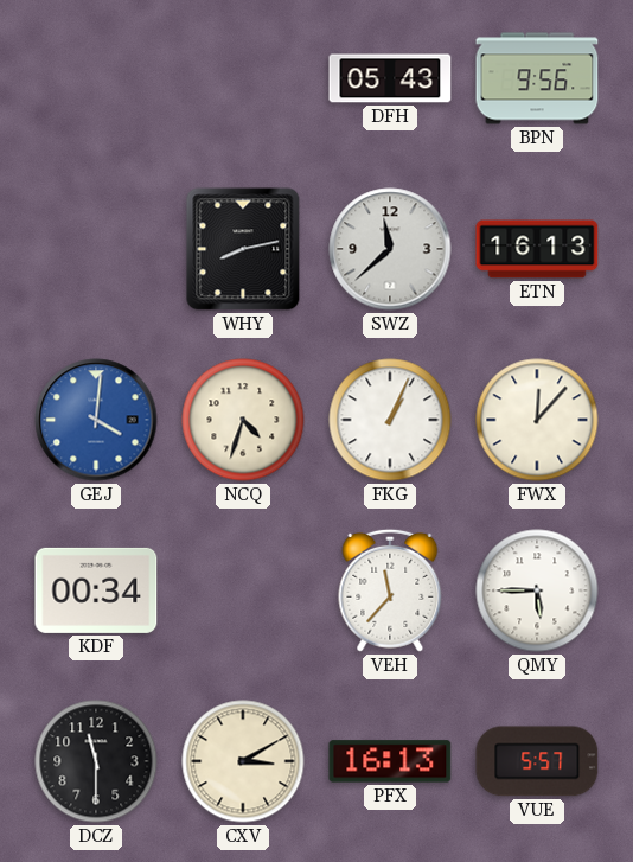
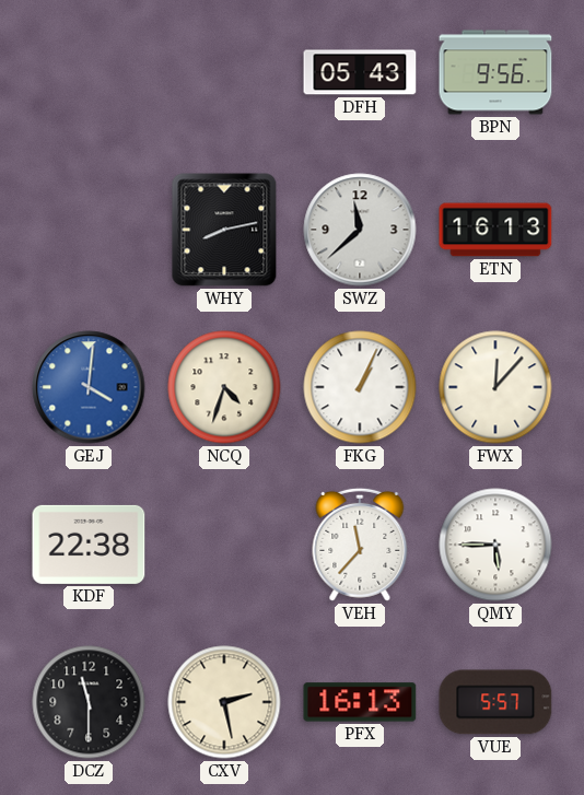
KDF: 00:34 -> 22:38
CXV: 3:10 -> 2:28
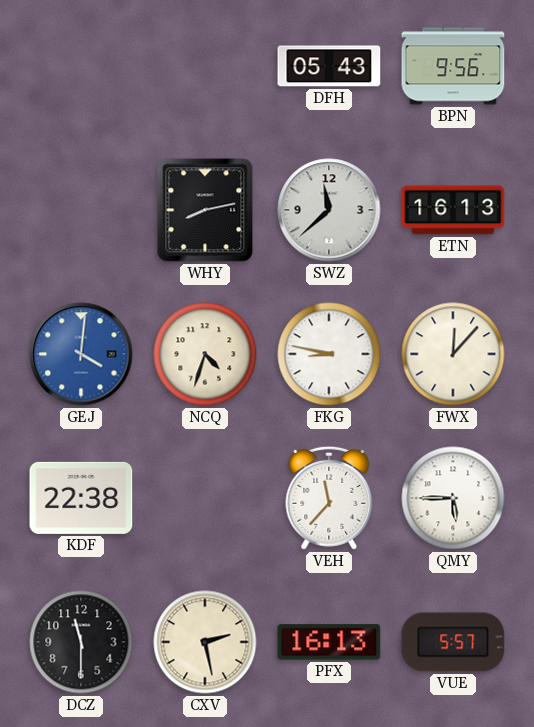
FKG: 1:04 -> 8:47
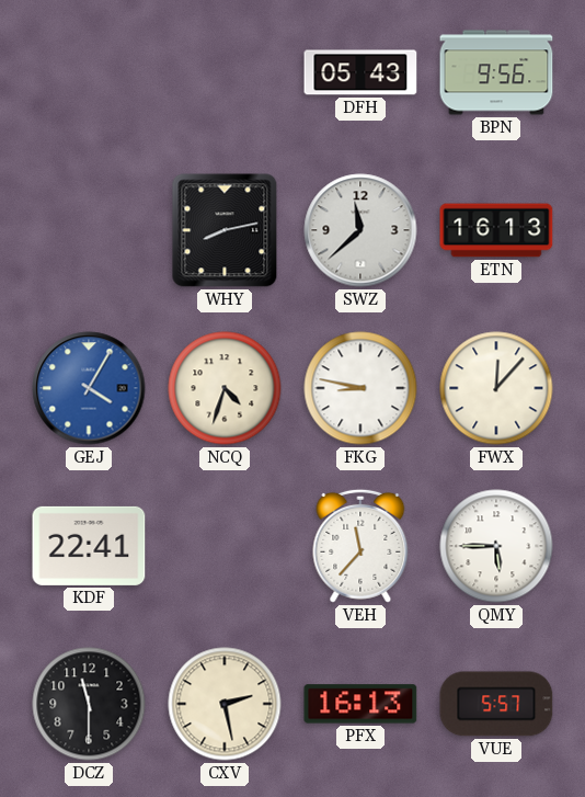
GEJ: 4:01 -> 4:05
KDF: 22:38 -> 22:41
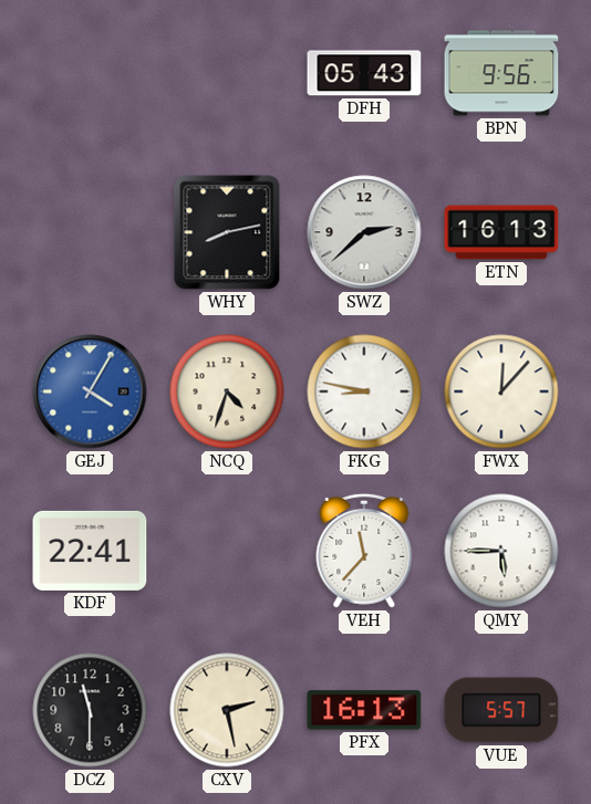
SWZ: 11:38 -> 2:38
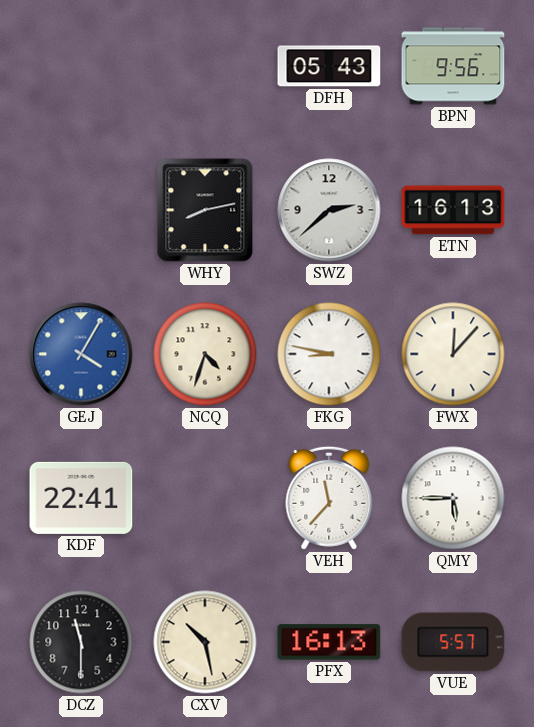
CXV: 2:28 -> 10:28
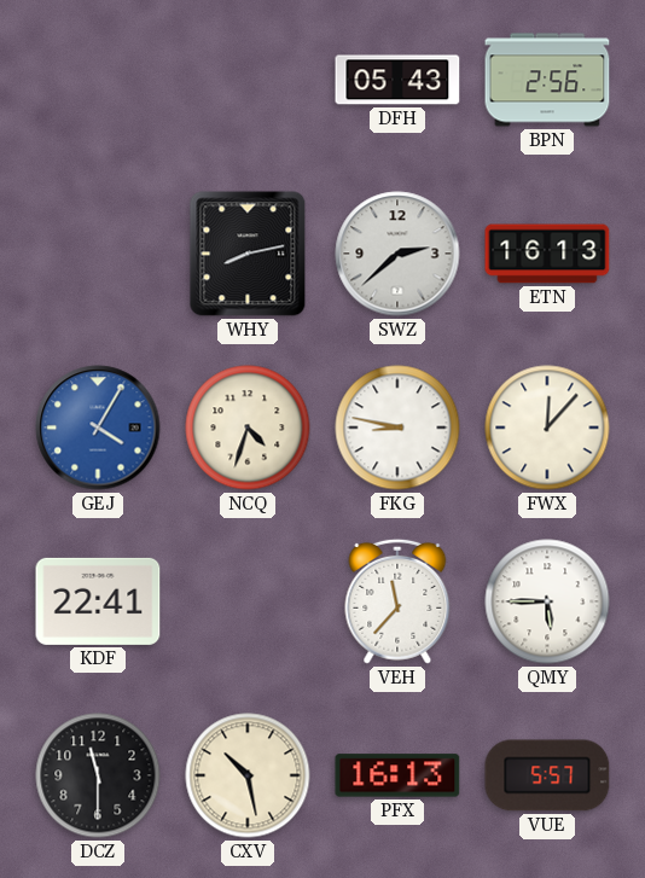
BPN: 9:56 -> 2:56
